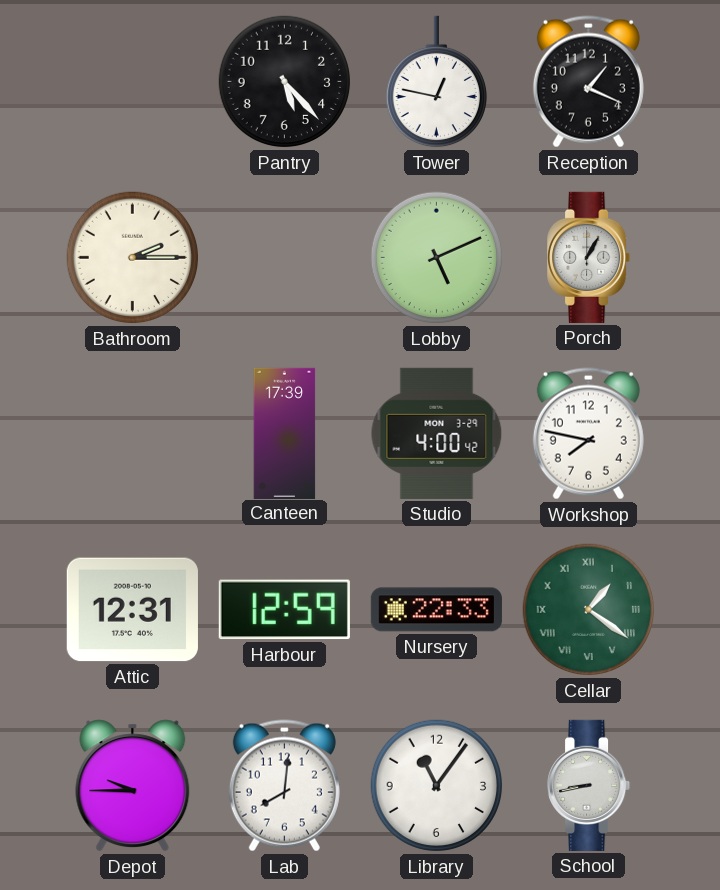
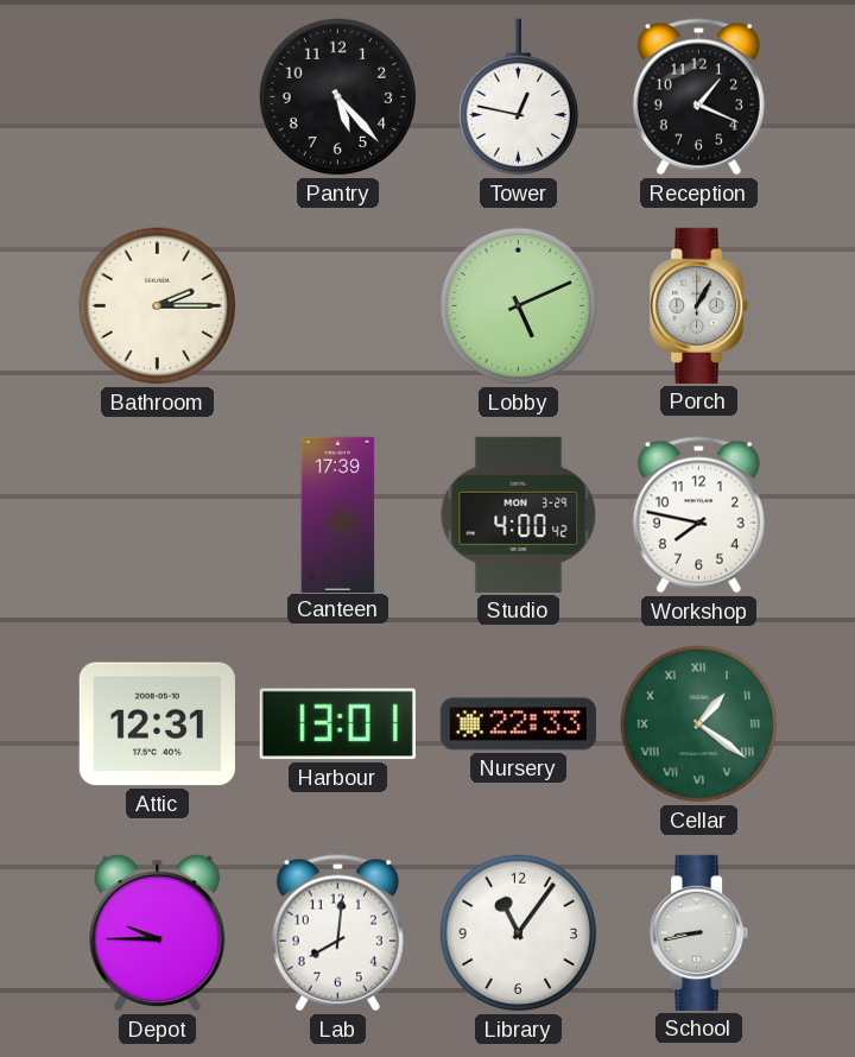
Harbour: 12:59 -> 13:01
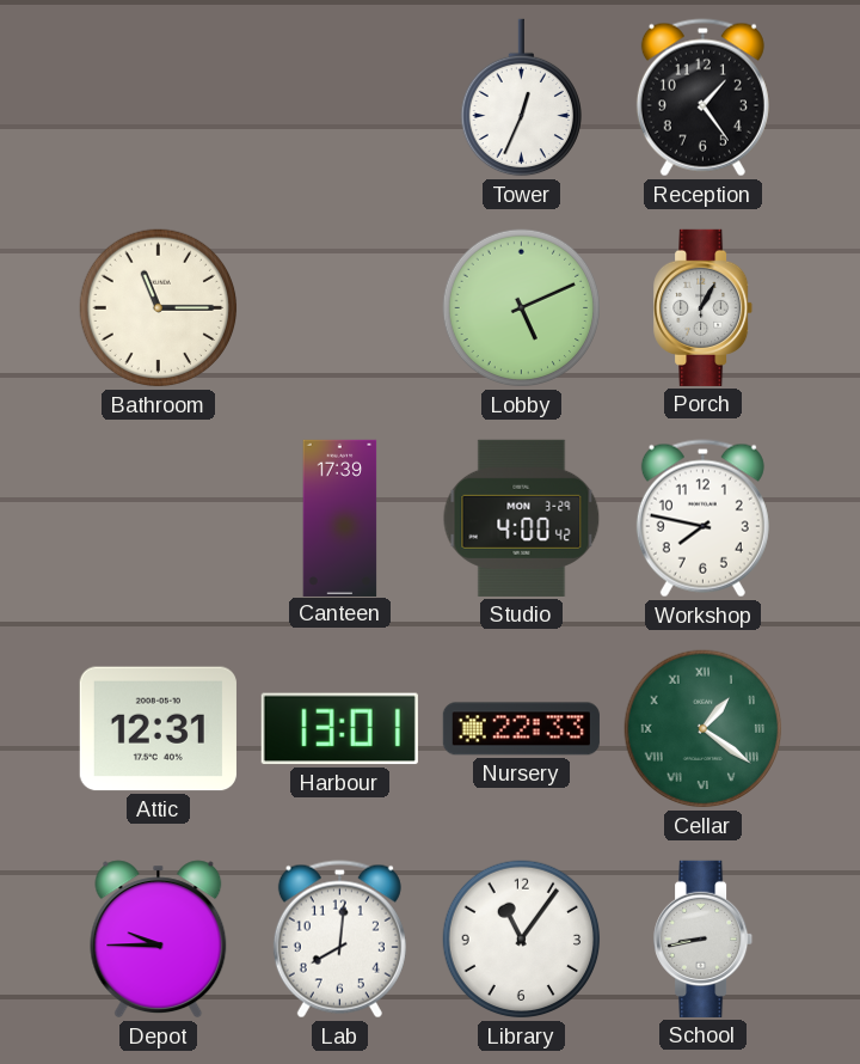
Pantry: 5:23 -> none
Tower: 12:47 -> 12:34
Reception: 1:19 -> 1:24
Bathroom: 2:15 -> 11:15
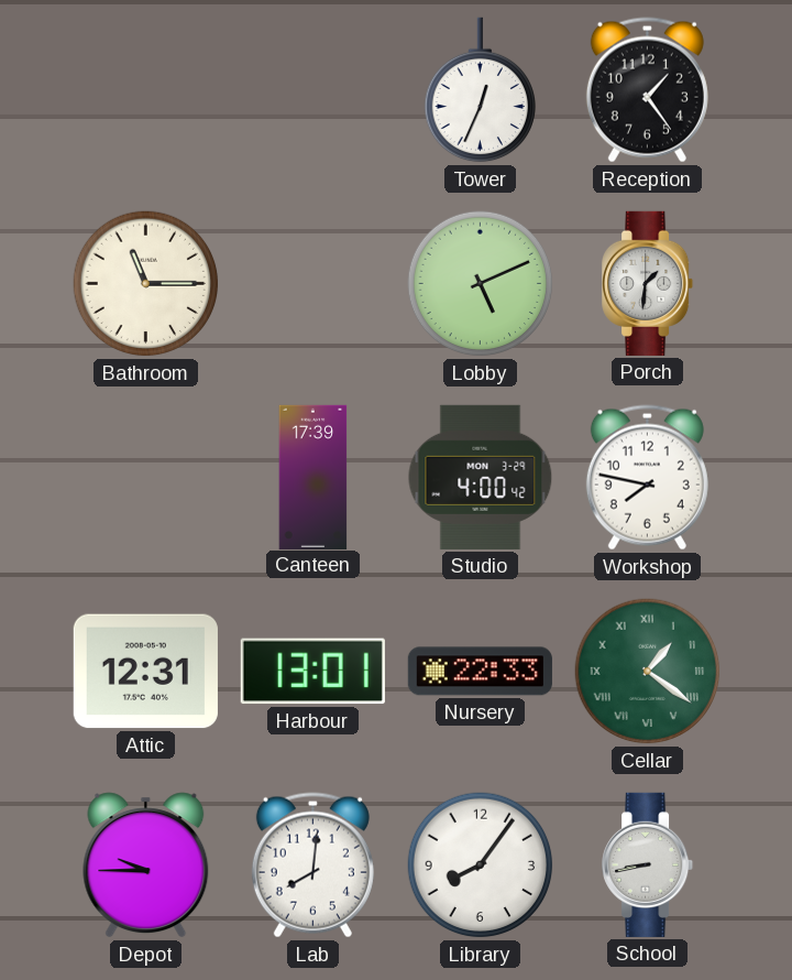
Porch: 1:05 -> 1:31
Library: 11:06 -> 8:06
